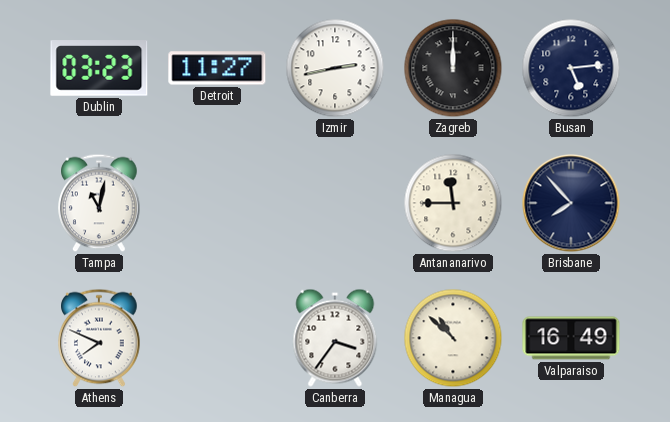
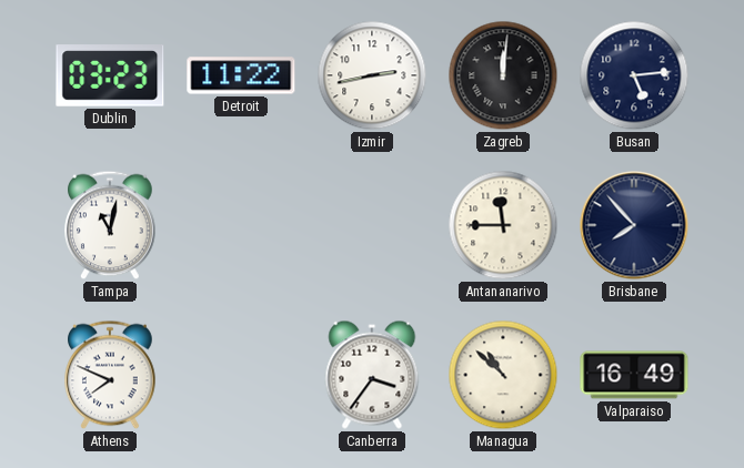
Detroit: 11:27 -> 11:22
Zagreb: 12:00 -> 12:01
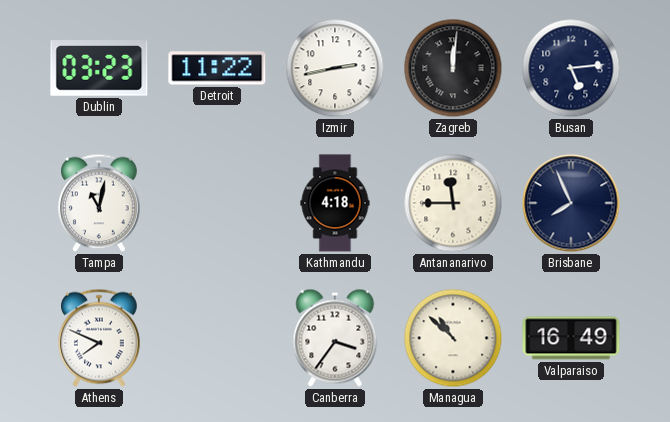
Kathmandu: none -> 4:18
Brisbane: 7:53 -> 7:56
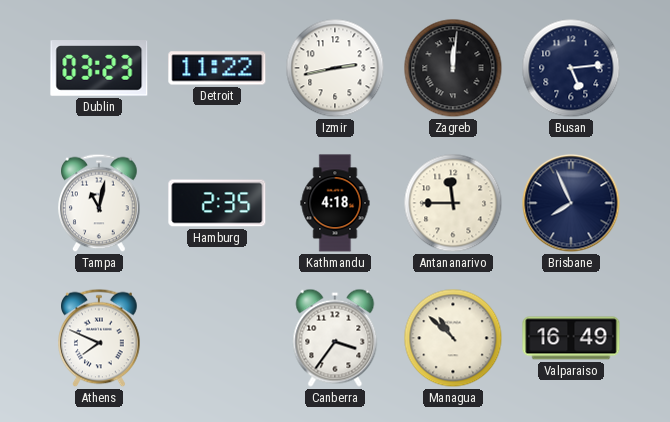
Hamburg: none -> 2:35
